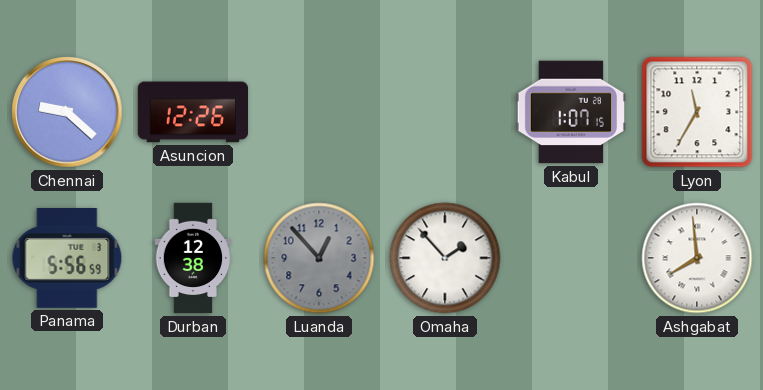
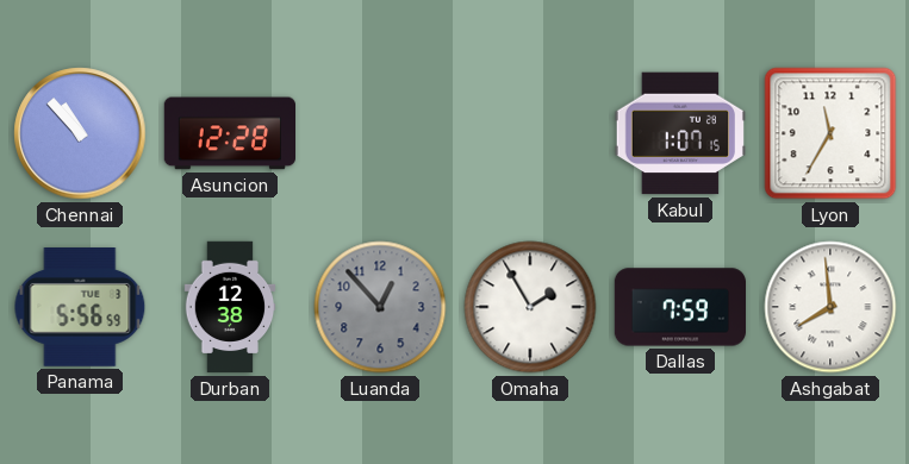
Chennai: 9:22 -> 10:53
Asuncion: 12:26 -> 12:28
Omaha: 1:53 -> 1:55
Dallas: none -> 7:59
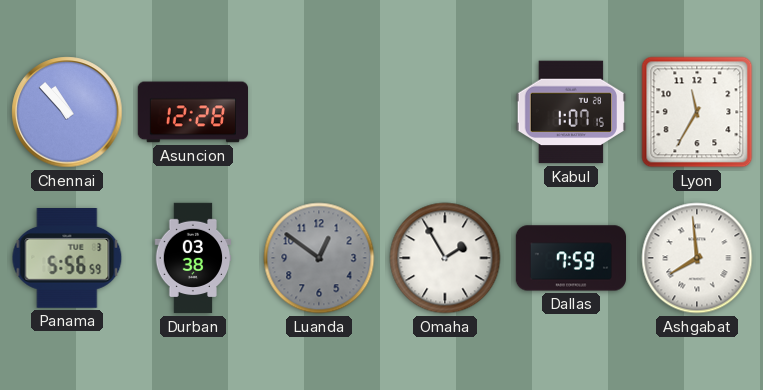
Durban: 12:38 -> 03:38
Luanda: 12:53 -> 12:51
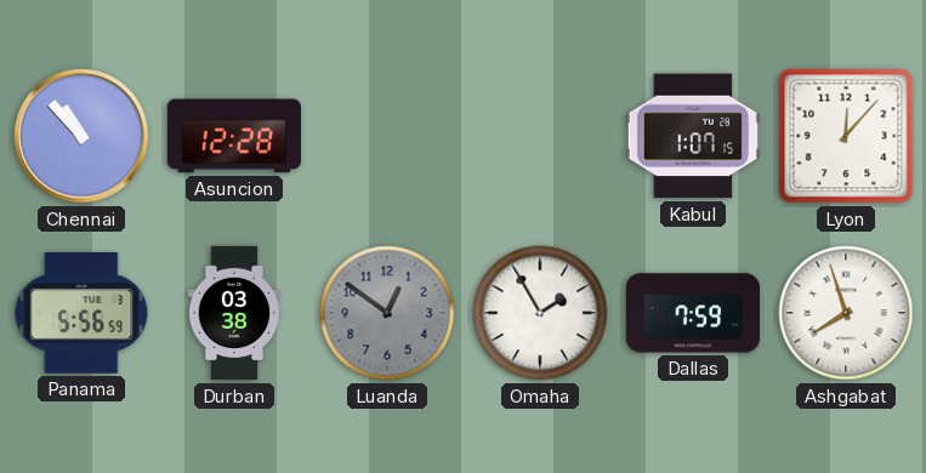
Lyon: 11:35 -> 12:07
Ashgabat: 7:59 -> 7:57
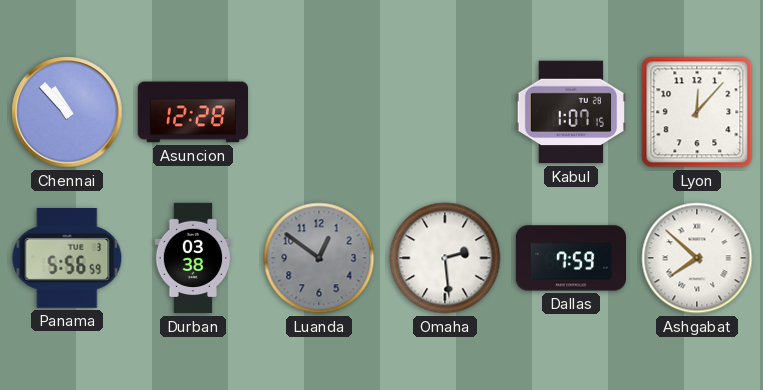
Omaha: 1:55 -> 2:29
Ashgabat: 7:57 -> 7:52
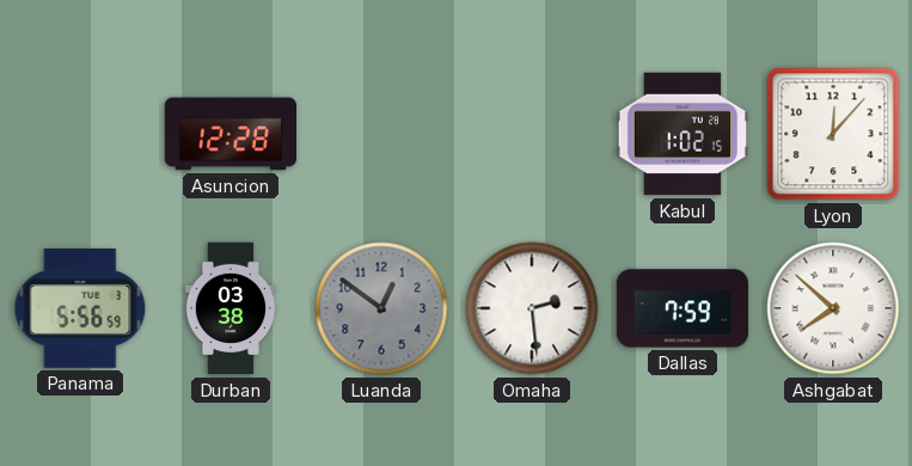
Chennai: 10:53 -> none
Kabul: 1:07 -> 1:02
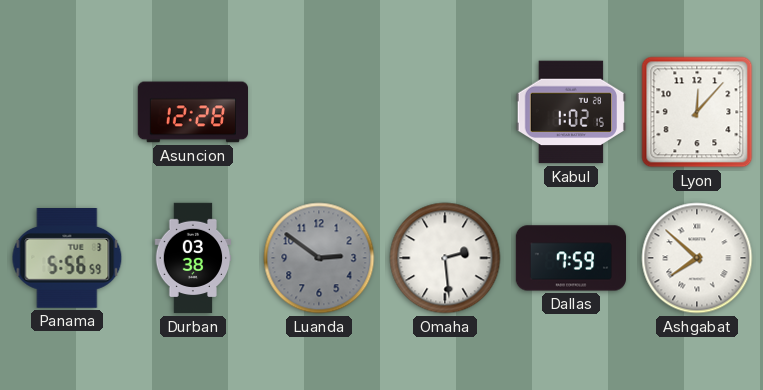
Luanda: 12:51 -> 2:51
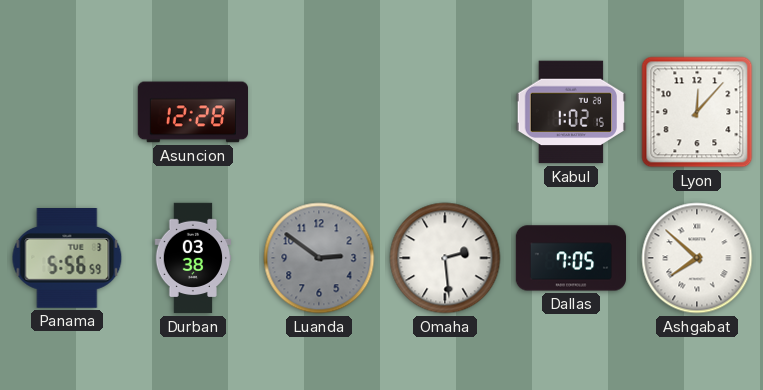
Dallas: 7:59 -> 7:05
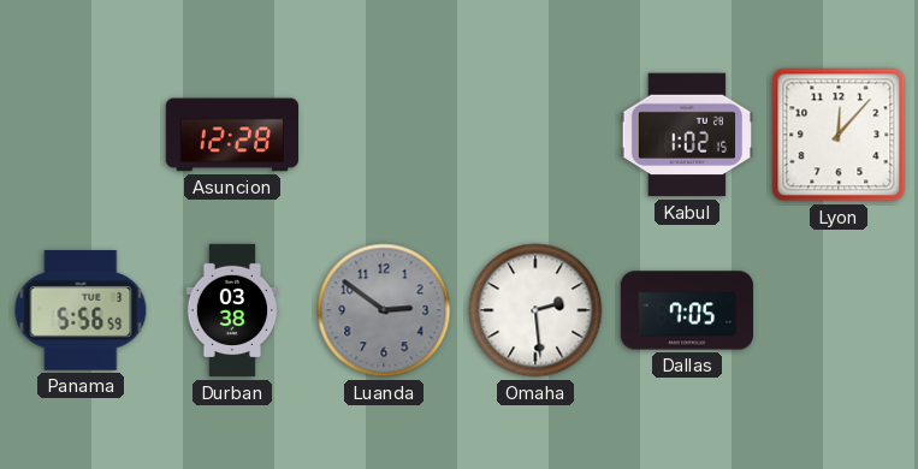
Ashgabat: 7:52 -> none
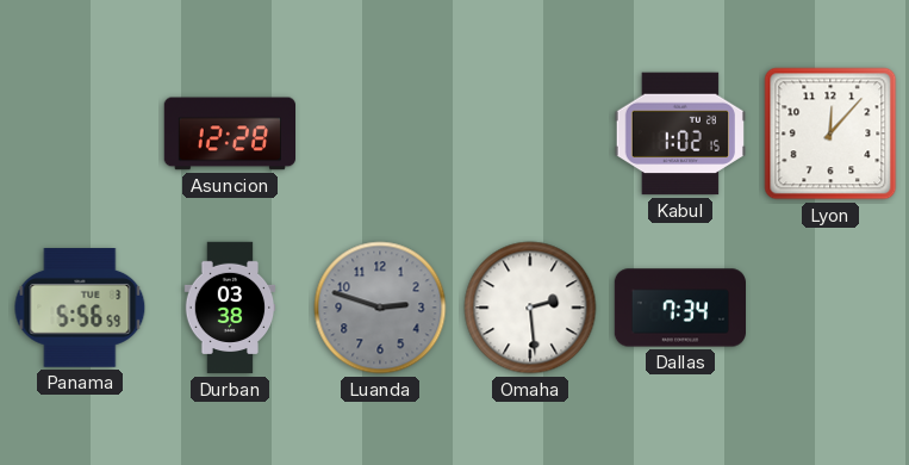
Luanda: 2:51 -> 2:48
Dallas: 7:05 -> 7:34
